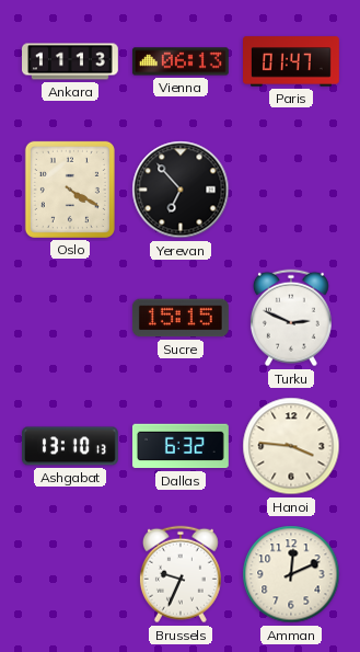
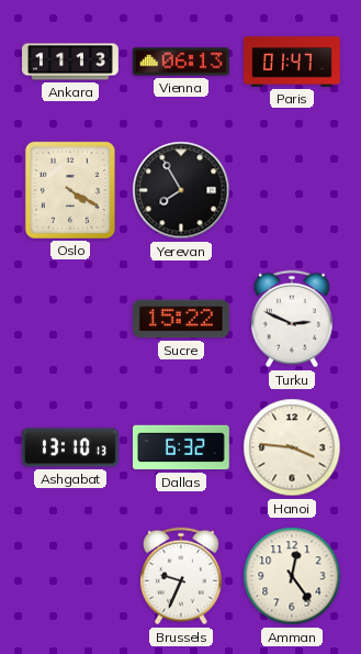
Yerevan: 6:53 -> 7:55
Sucre: 15:15 -> 15:22
Amman: 12:11 -> 12:24
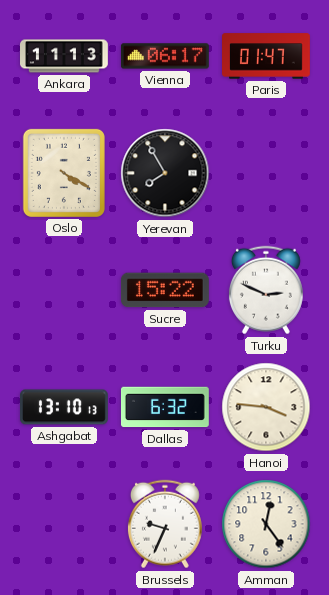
Vienna: 06:13 -> 06:17
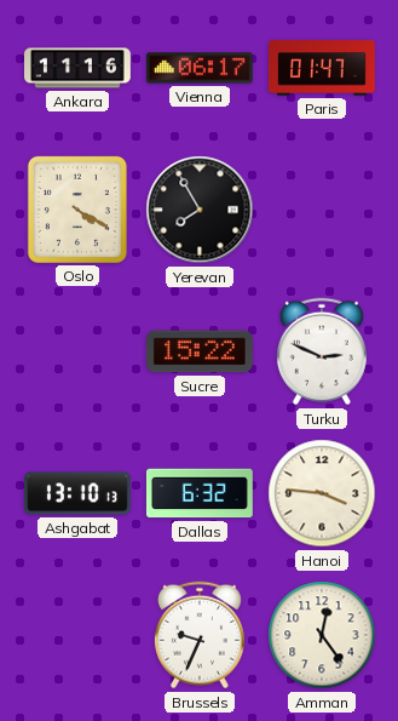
Ankara: 11:13 -> 11:16
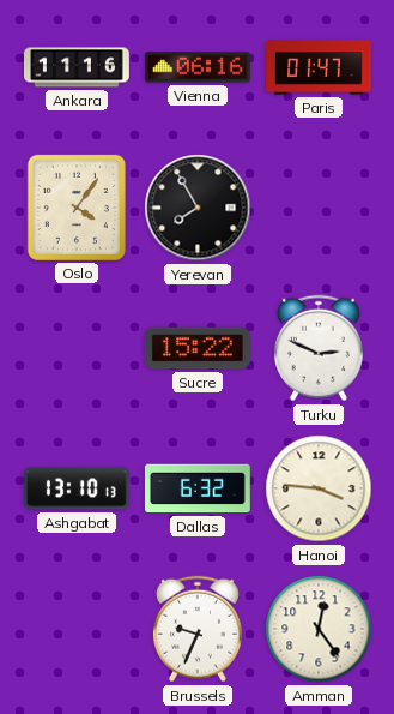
Vienna: 06:17 -> 06:16
Oslo: 4:20 -> 4:06
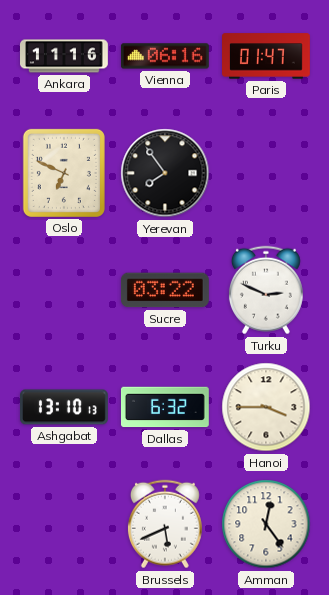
Oslo: 4:06 -> 6:49
Yerevan: 7:55 -> 7:54
Sucre: 15:22 -> 03:22
Hanoi: 3:46 -> 3:45
Brussels: 9:34 -> 5:41
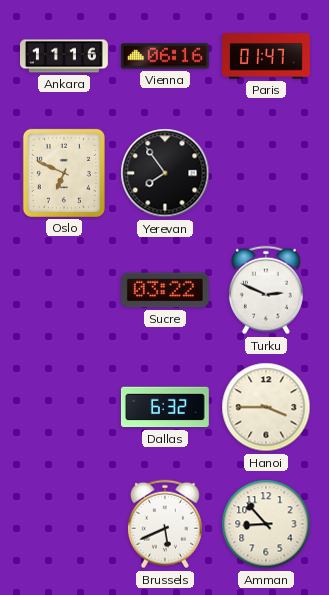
Ashgabat: 13:10 -> none
Amman: 12:24 -> 8:53
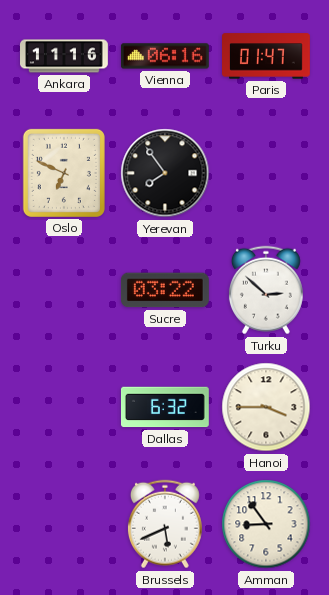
Turku: 2:49 -> 2:52
Amman: 8:53 -> 8:54
